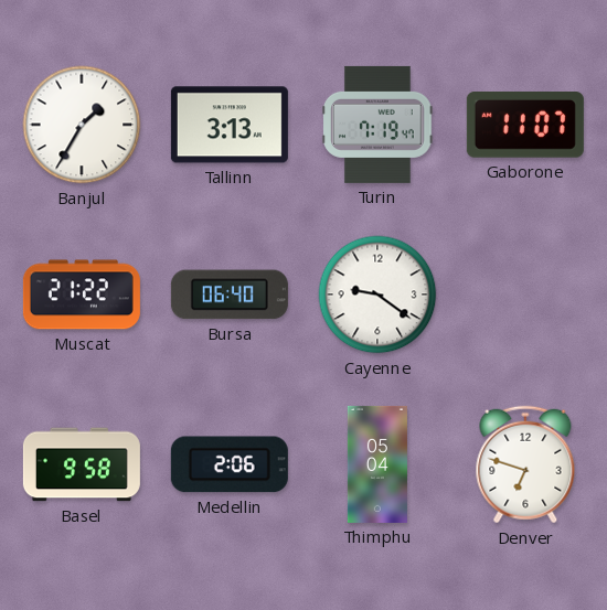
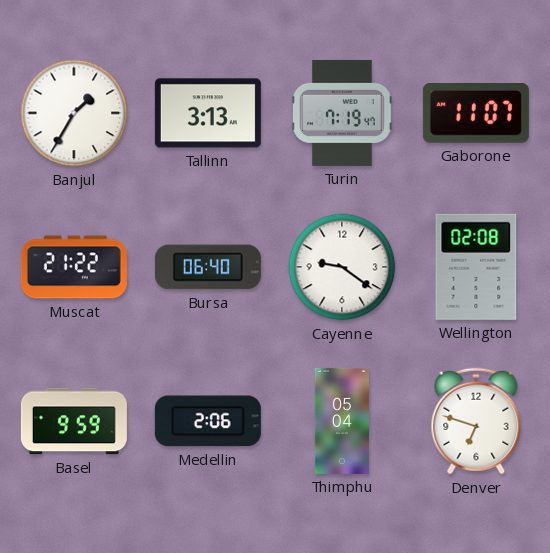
Wellington: none -> 02:08
Basel: 9:58 -> 9:59
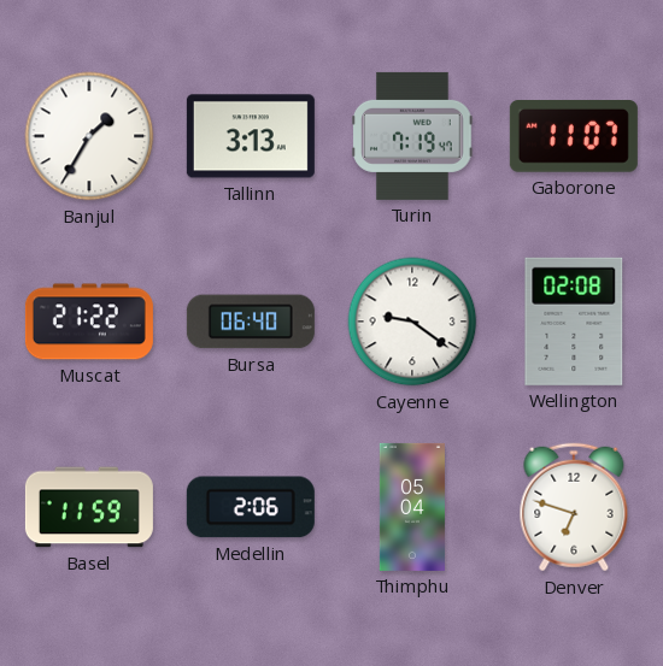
Basel: 9:59 -> 11:59
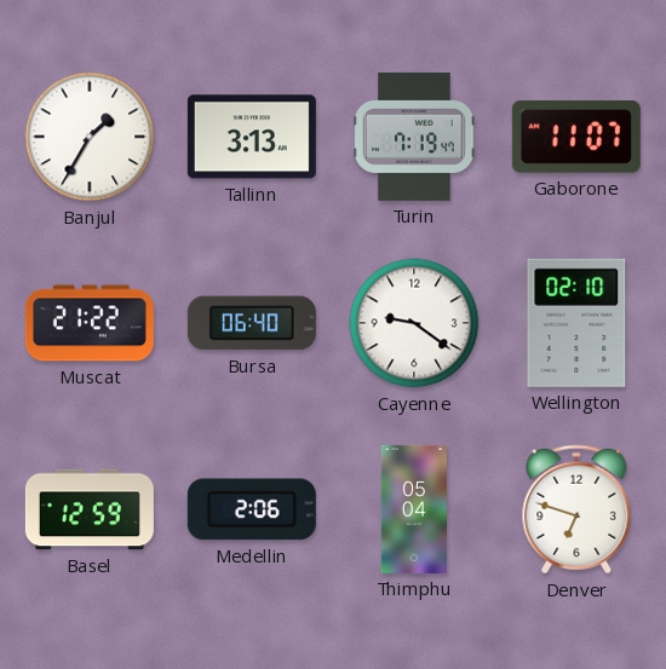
Wellington: 02:08 -> 02:10
Basel: 11:59 -> 12:59
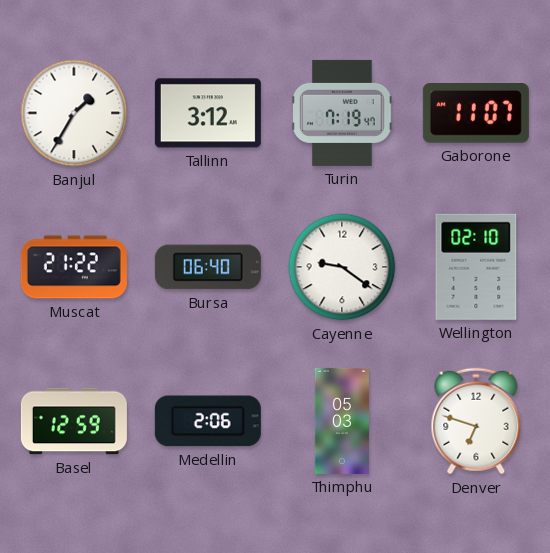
Tallinn: 3:13 -> 3:12
Thimphu: 05:04 -> 05:03
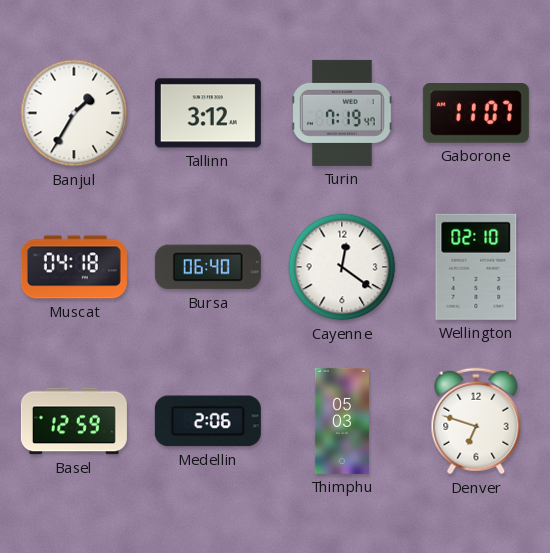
Muscat: 21:22 -> 04:18
Cayenne: 9:21 -> 12:21
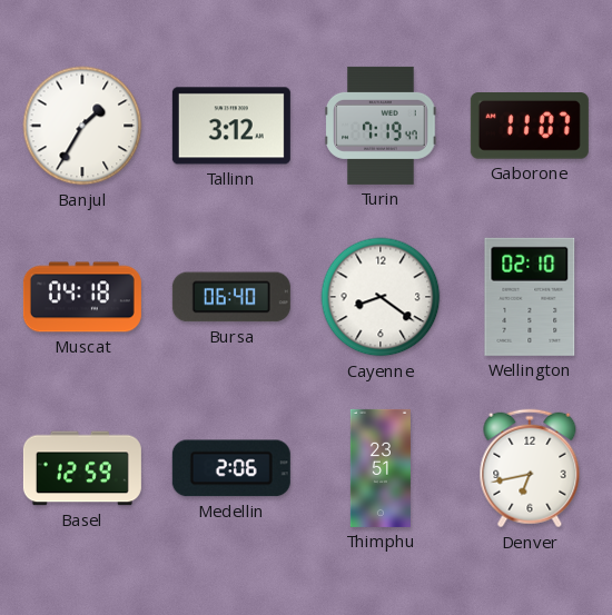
Cayenne: 12:21 -> 8:21
Thimphu: 05:03 -> 23:51
Denver: 6:48 -> 6:43
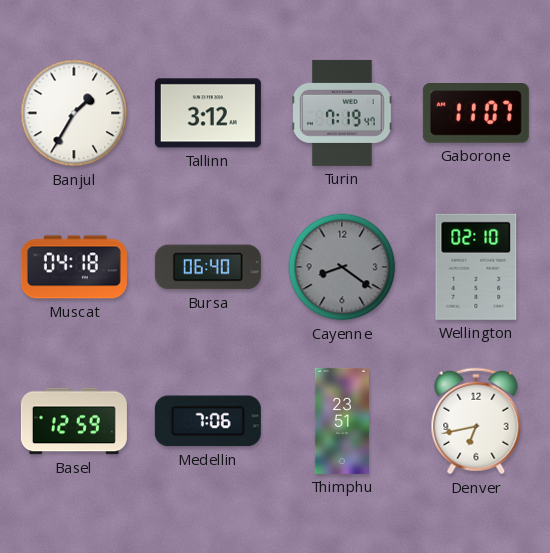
Cayenne dial: white -> grey
Medellin: 2:06 -> 7:06
